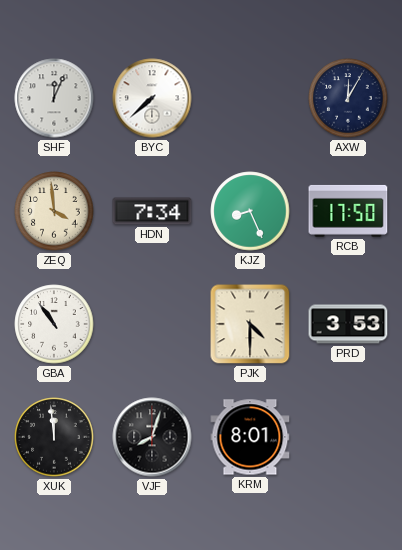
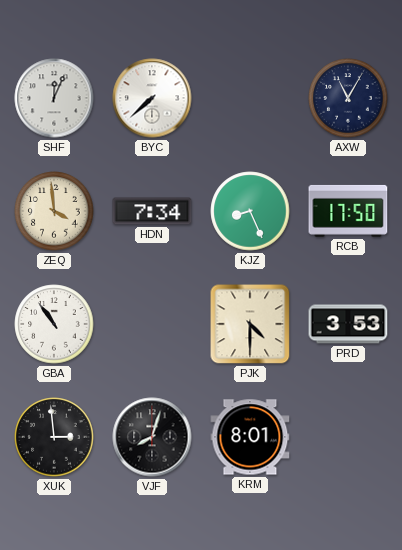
AXW: 12:05 -> 11:05
XUK: 11:59 -> 2:59
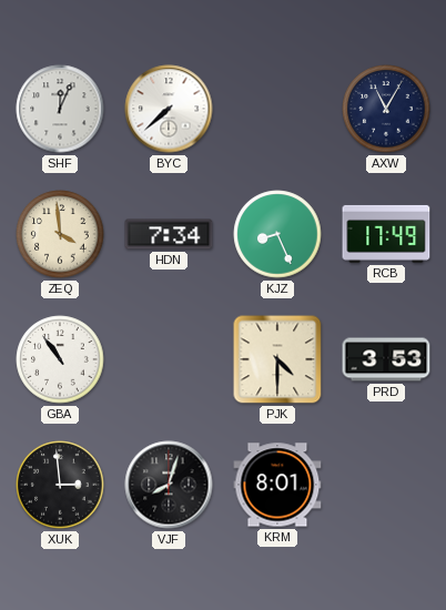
RCB: 17:50 -> 17:49
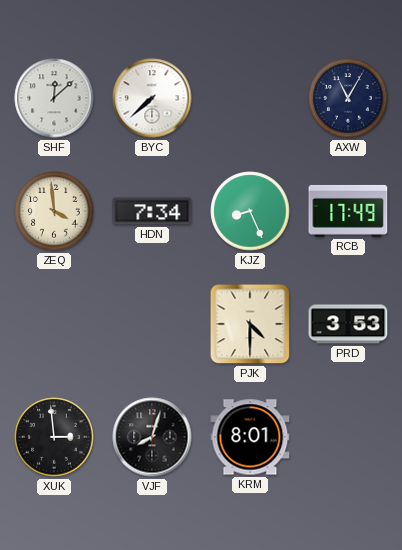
SHF: 12:04 -> 12:08
GBA: 10:54 -> none
